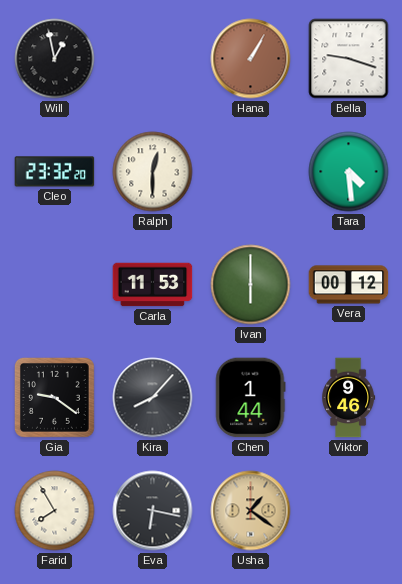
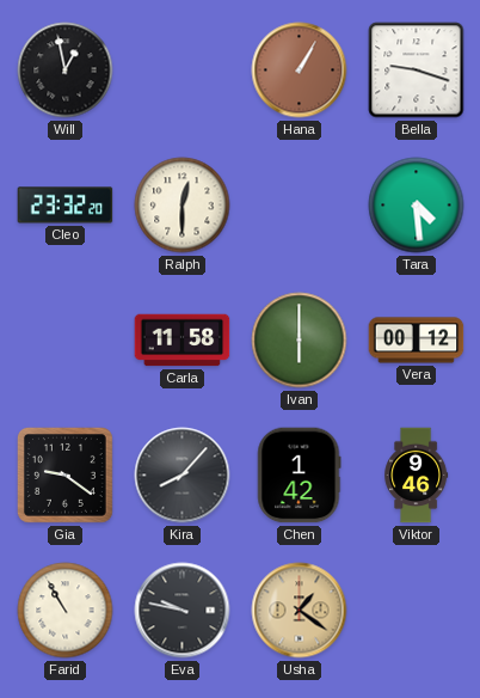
Carla: 11:53 -> 11:58
Chen: 1:44 -> 1:42
Farid: 7:55 -> 10:55
Eva: 6:17 -> 9:47
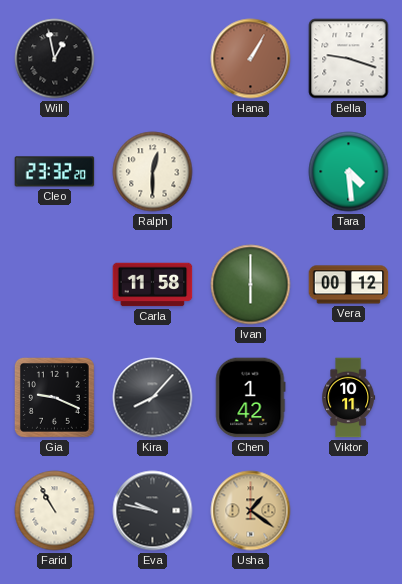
Gia: 9:21 -> 9:19
Viktor: 9:46 -> 10:11
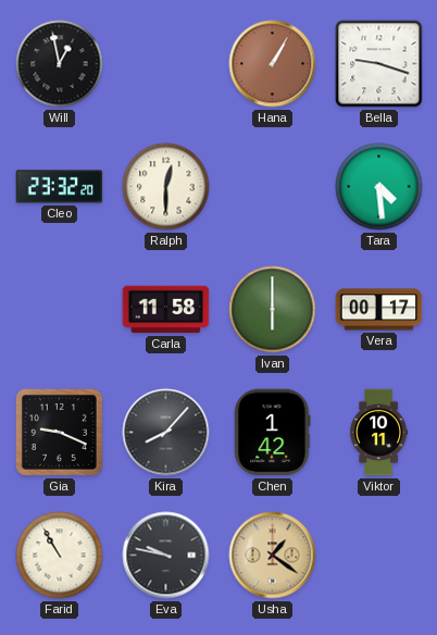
Vera: 00:12 -> 00:17
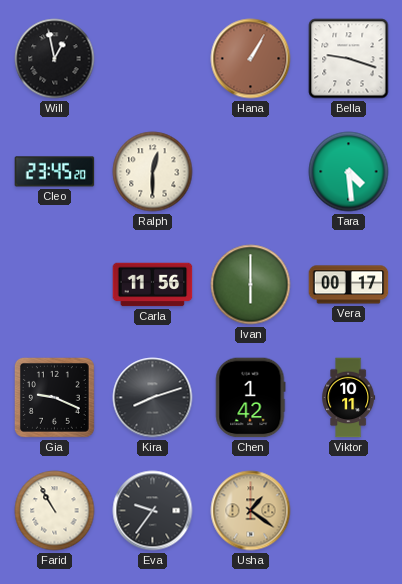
Cleo: 23:32 -> 23:45
Carla: 11:58 -> 11:56
Kira: 8:07 -> 8:12
Eva: 9:47 -> 9:36
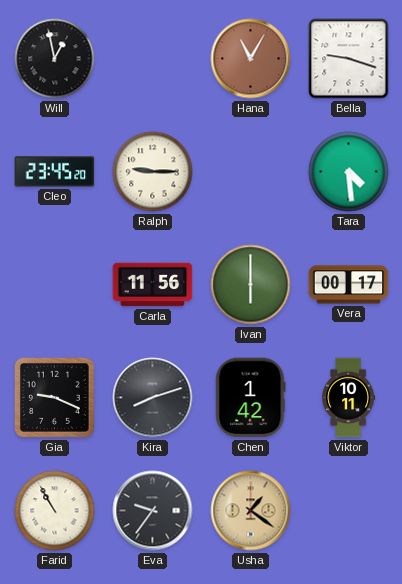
Hana: 1:05 -> 11:05
Ralph: 12:30 -> 9:15
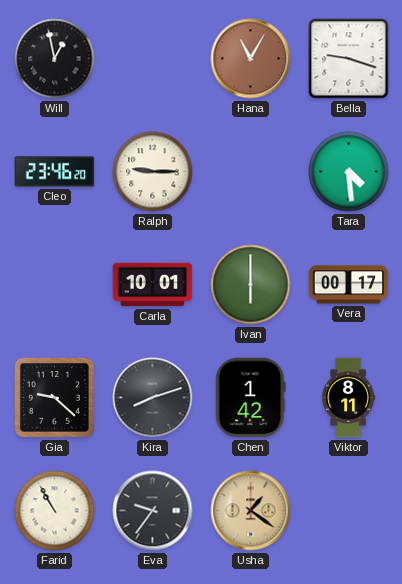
Cleo: 23:45 -> 23:46
Carla: 11:56 -> 10:01
Gia: 9:19 -> 9:22
Viktor: 10:11 -> 8:11
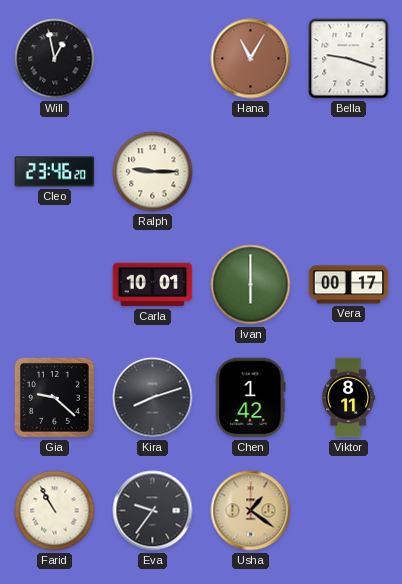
Tara: 4:29 -> none
